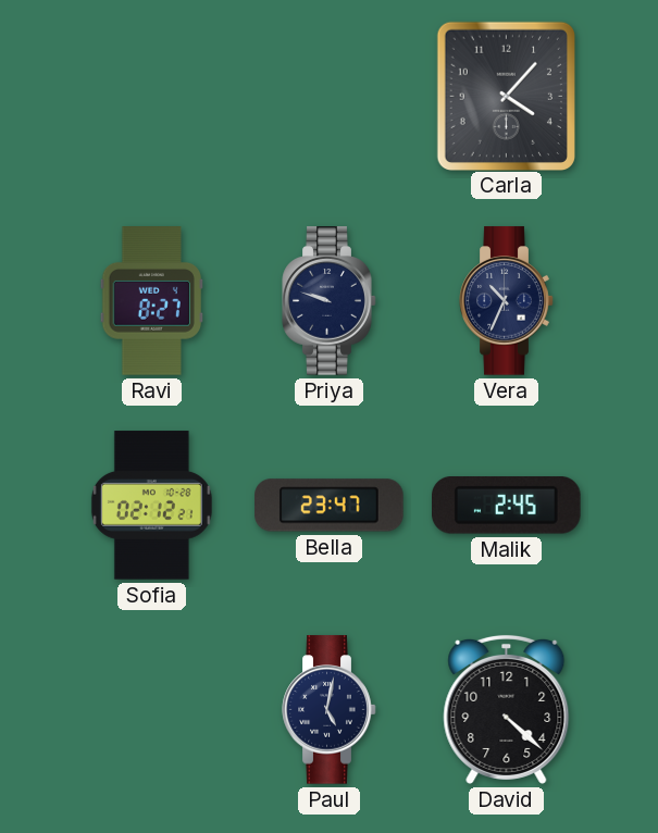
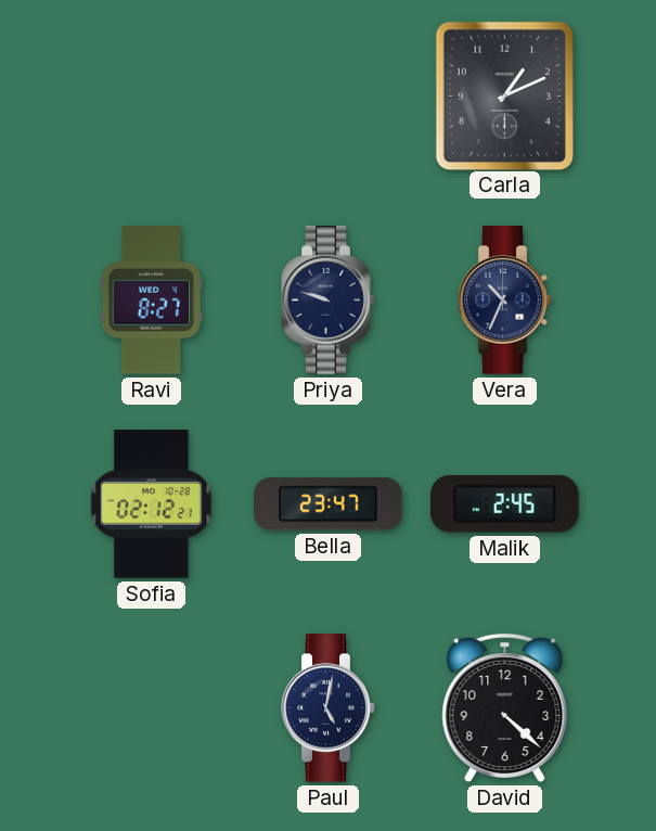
Carla: 4:07 -> 1:11
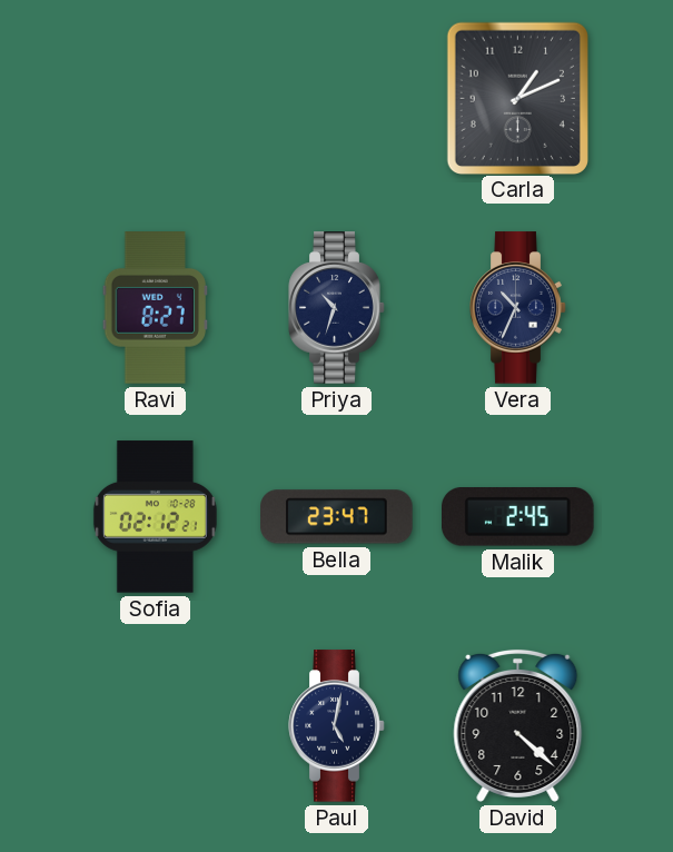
Priya: 9:48 -> 10:33
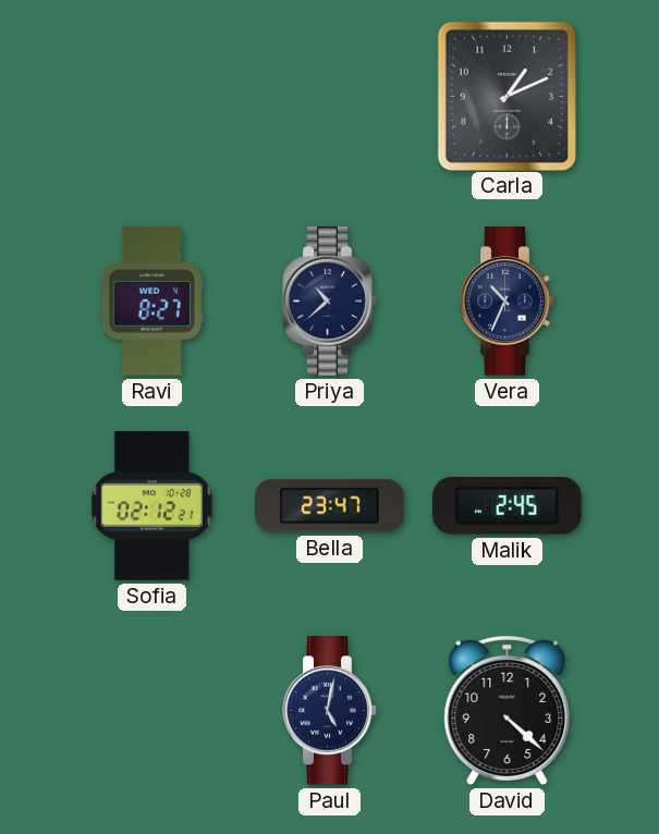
Priya: 10:33 -> 10:38
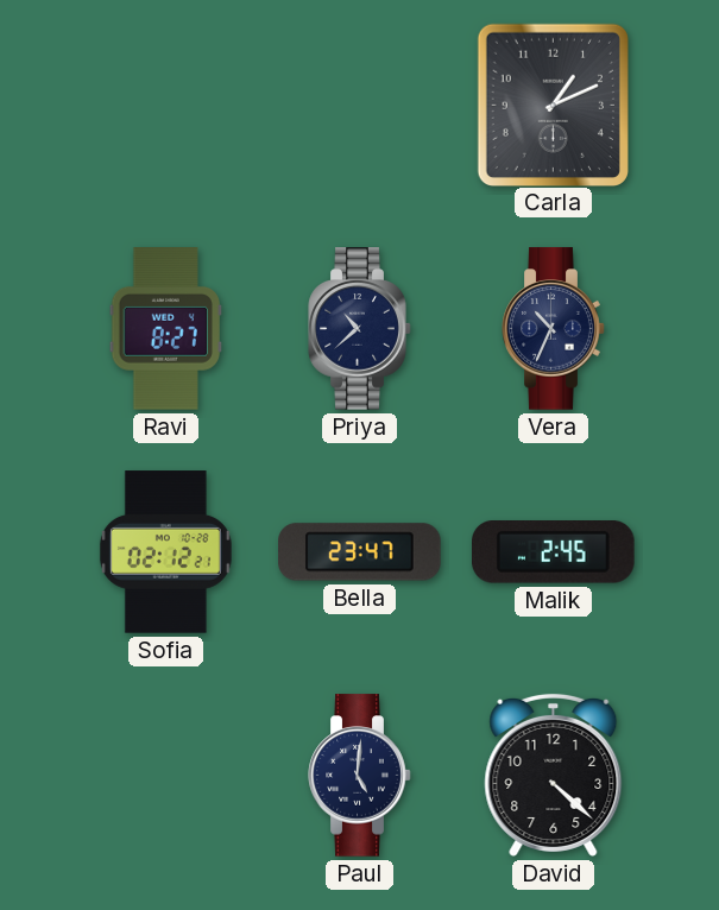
Paul: 5:02 -> 5:01
